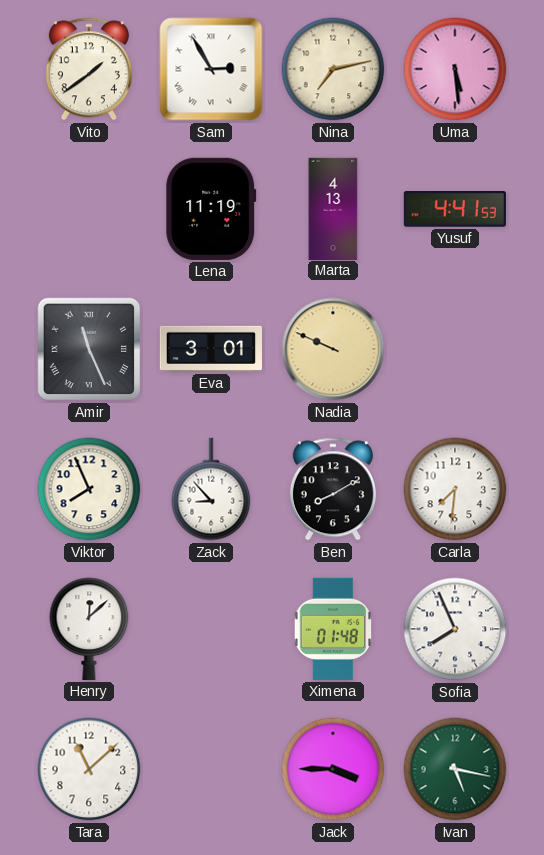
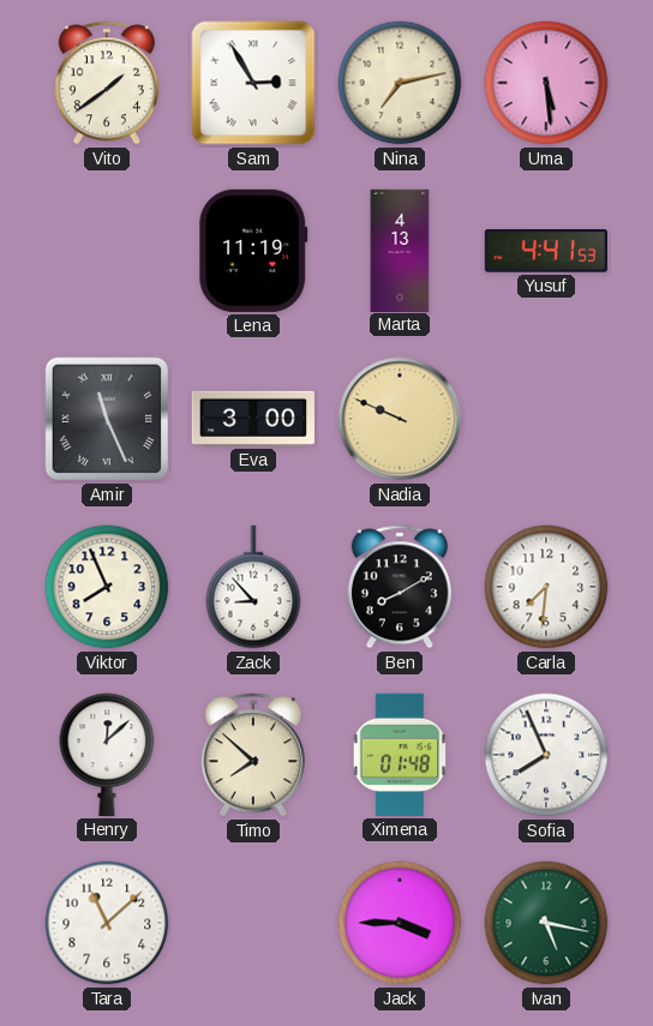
Eva: 3:01 -> 3:00
Timo: none -> 7:52
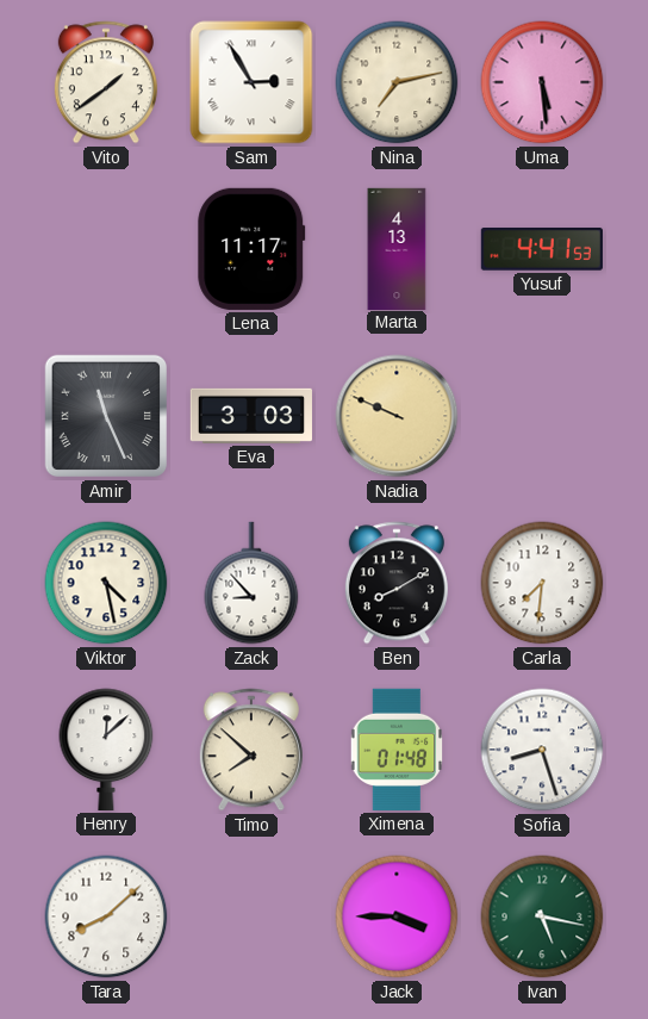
Lena: 11:19 -> 11:17
Eva: 3:00 -> 3:03
Viktor: 7:56 -> 4:28
Sofia: 7:56 -> 8:27
Tara: 11:08 -> 8:08
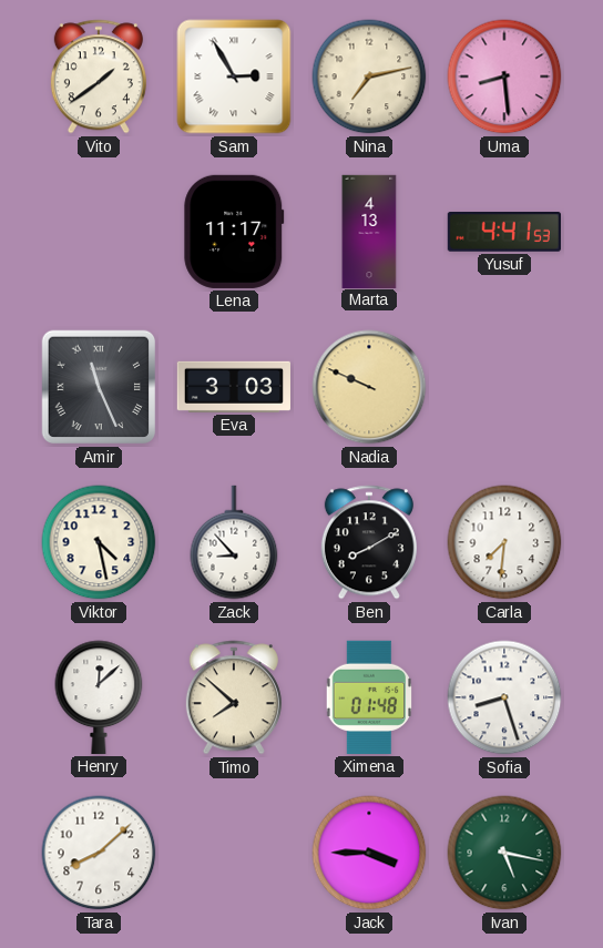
Uma: 5:29 -> 8:29
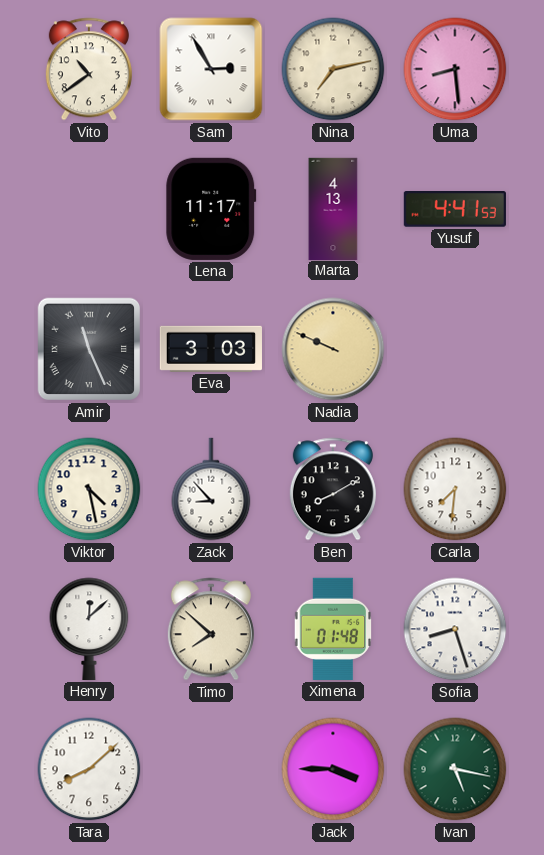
Vito: 1:39 -> 10:39
